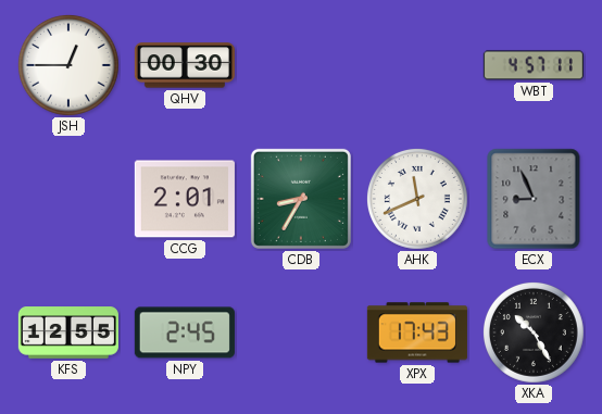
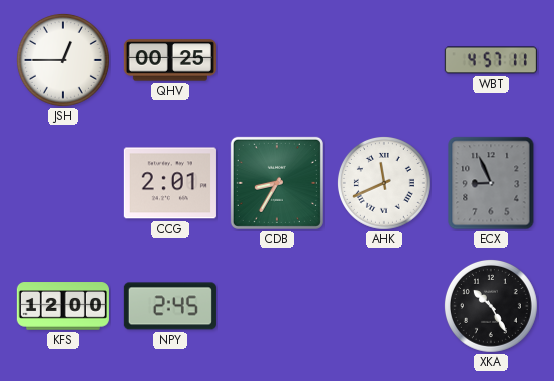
QHV: 00:30 -> 00:25
KFS: 12:55 -> 12:00
XPX: 17:43 -> none
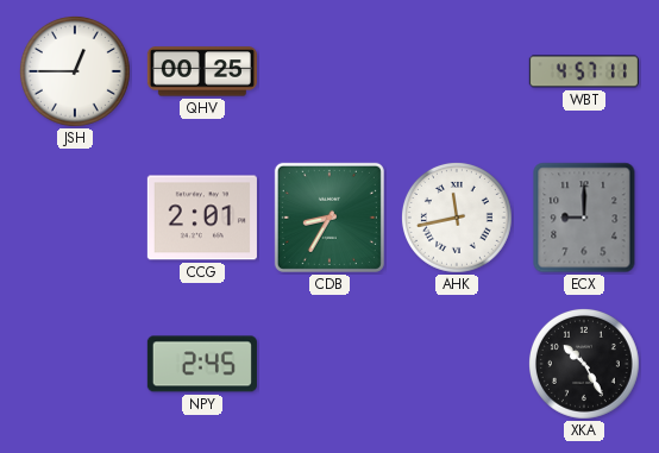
AHK: 11:41 -> 11:43
ECX: 8:56 -> 9:00
KFS: 12:00 -> none
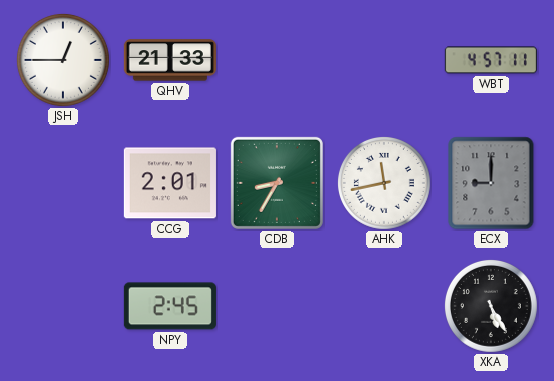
QHV: 00:25 -> 21:33
XKA: 10:25 -> 5:25
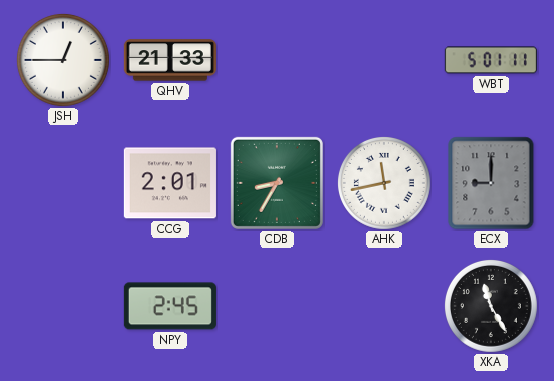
WBT: 4:57 -> 5:01
XKA: 5:25 -> 11:25
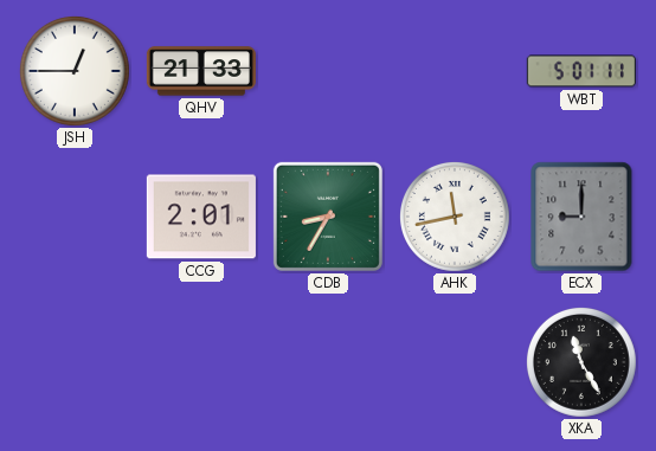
NPY: 2:45 -> none
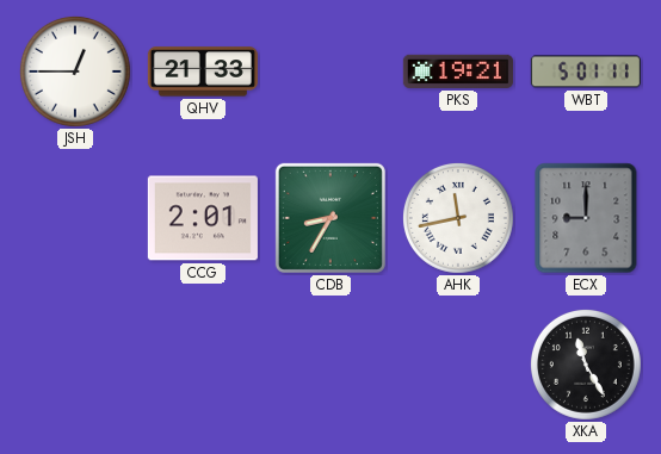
PKS: none -> 19:21
